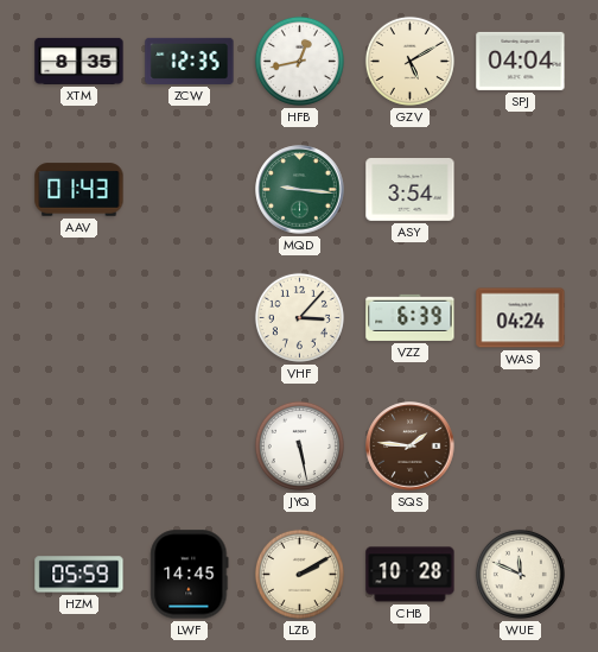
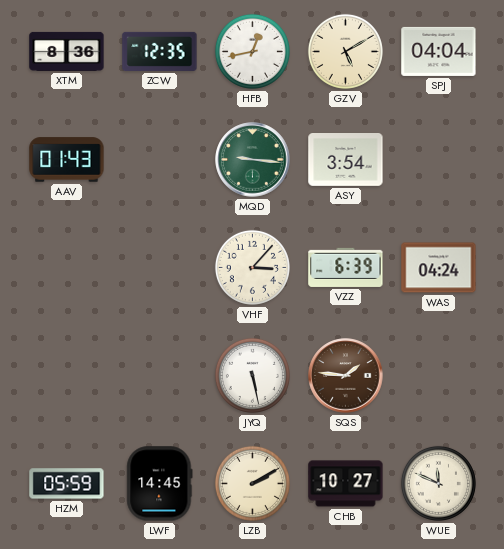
XTM: 8:35 -> 8:36
CHB: 10:28 -> 10:27
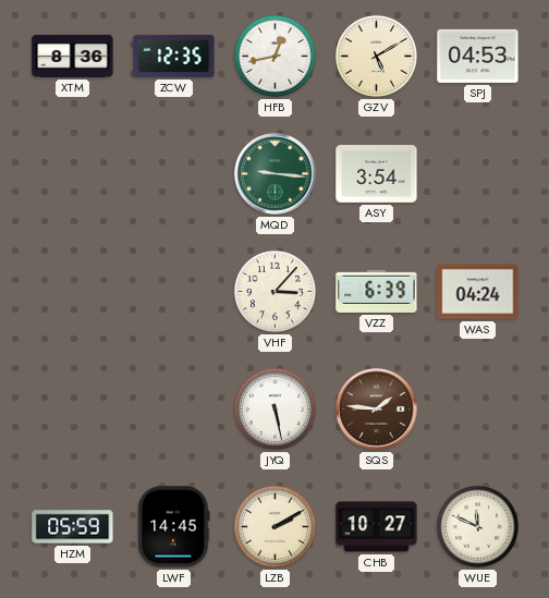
SPJ: 04:04 -> 04:53
AAV: 01:43 -> none
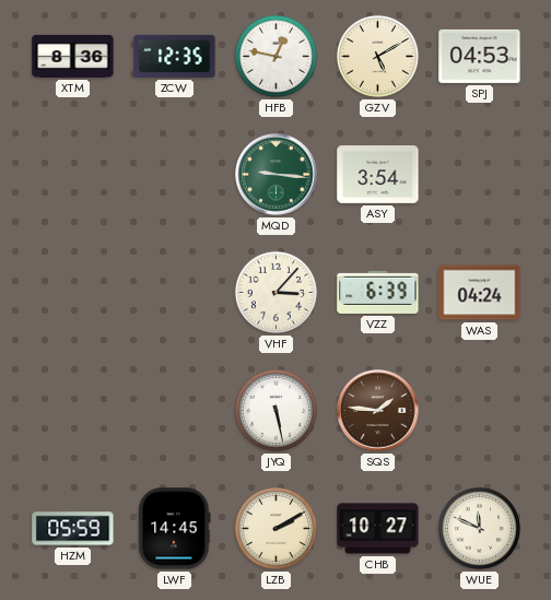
HFB: 12:43 -> 12:47
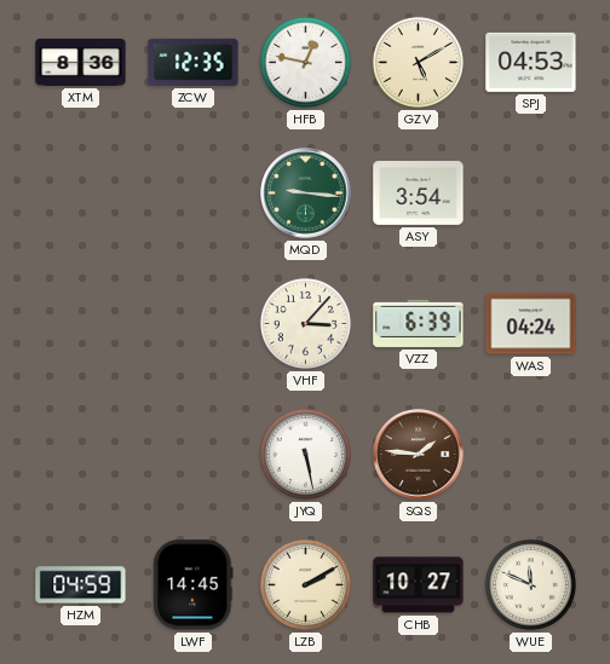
HZM: 05:59 -> 04:59
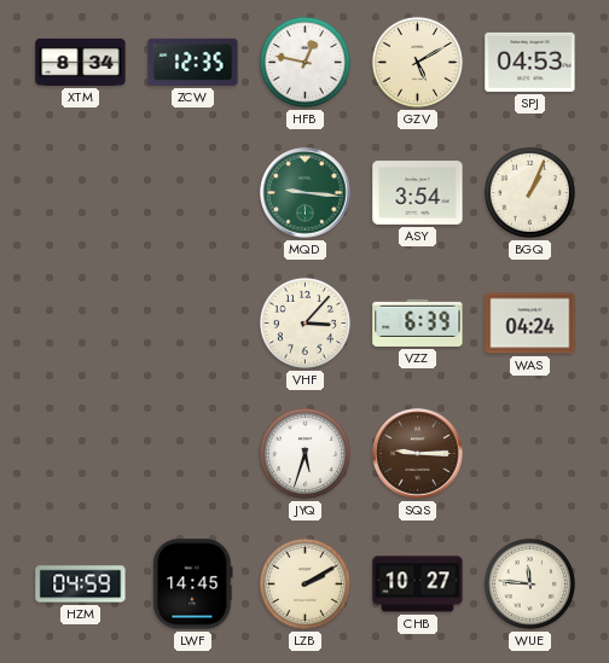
XTM: 8:36 -> 8:34
BGQ: none -> 1:04
JYQ: 5:28 -> 5:33
SQS: 1:46 -> 9:15
WUE: 11:49 -> 11:46
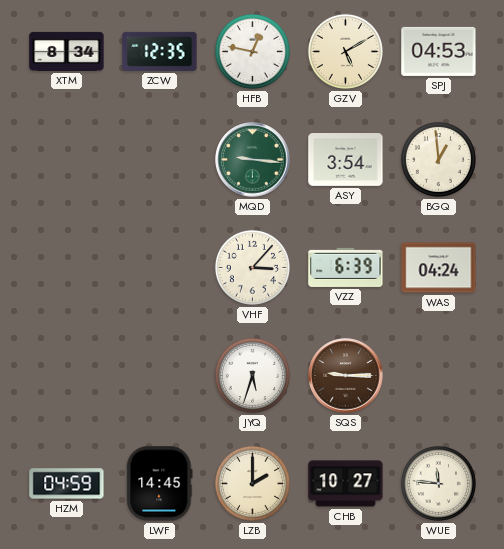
BGQ: 1:04 -> 12:59
LZB: 2:10 -> 2:00
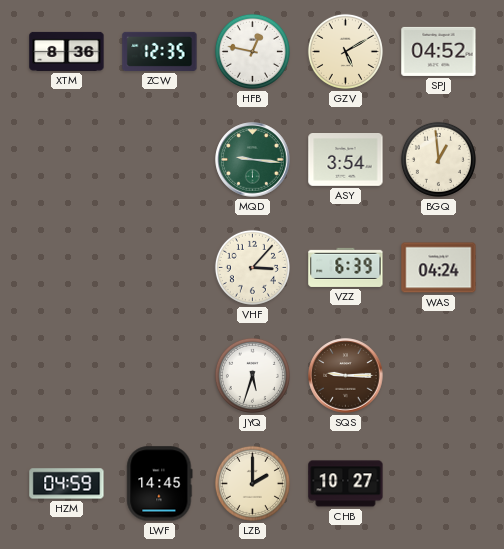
XTM: 8:34 -> 8:36
SPJ: 04:53 -> 04:52
WUE: 11:46 -> none
